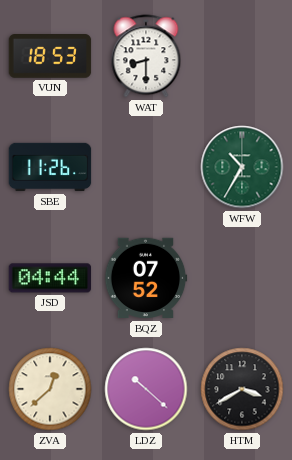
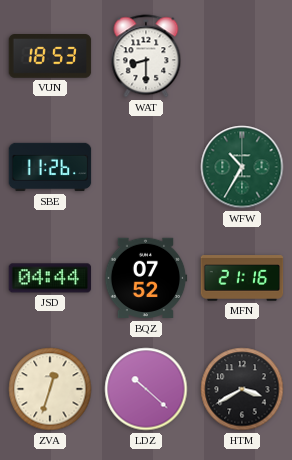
MFN: none -> 21:16
ZVA: 12:38 -> 12:33
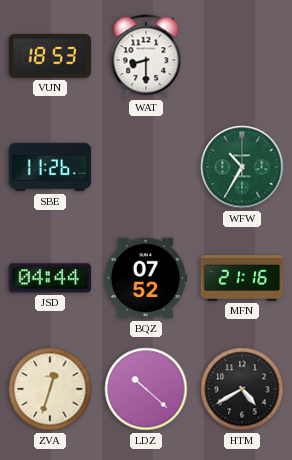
HTM: 3:40 -> 4:40
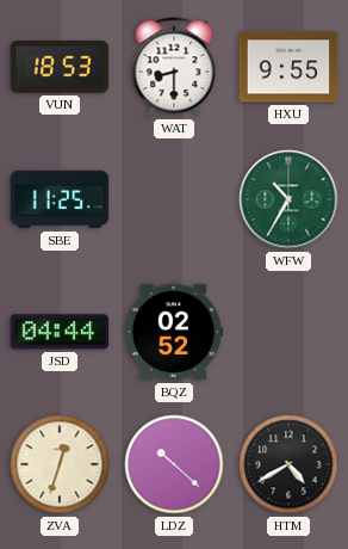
HXU: none -> 9:55
SBE: 11:26 -> 11:25
BQZ: 07:52 -> 02:52
MFN: 21:16 -> none
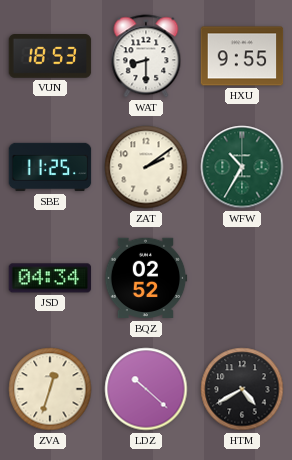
ZAT: none -> 2:09
JSD: 04:44 -> 04:34
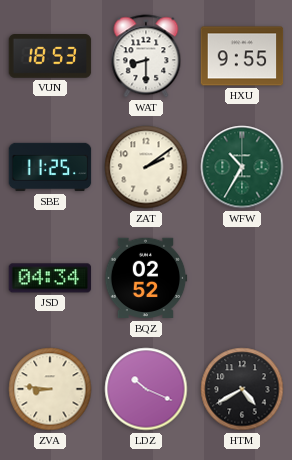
ZVA: 12:33 -> 8:46
LDZ: 10:22 -> 10:19
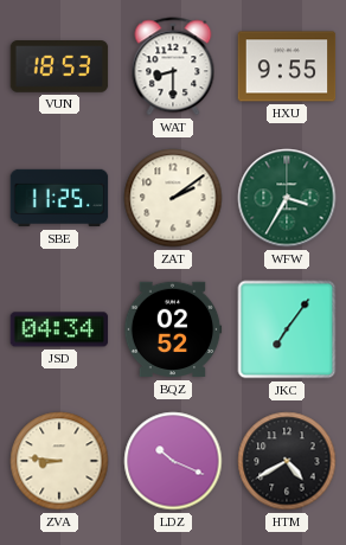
WFW: 10:35 -> 3:35
JKC: none -> 7:06
